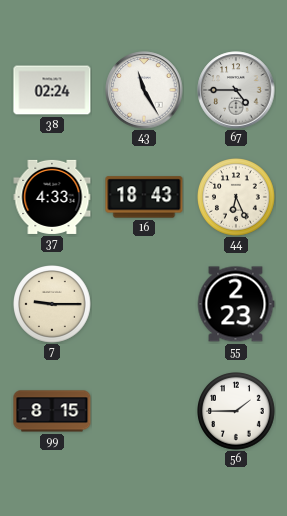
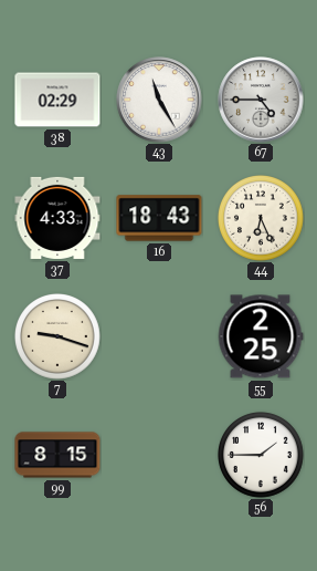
38: 02:24 -> 02:29
7: 9:15 -> 9:18
55: 2:23 -> 2:25
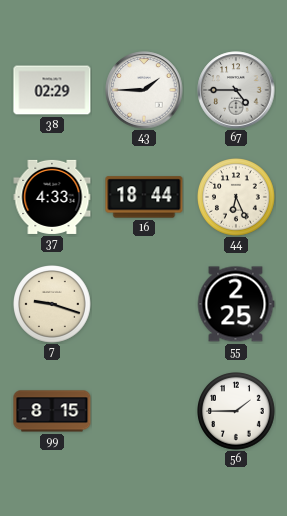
43: 11:25 -> 1:45
16: 18:43 -> 18:44
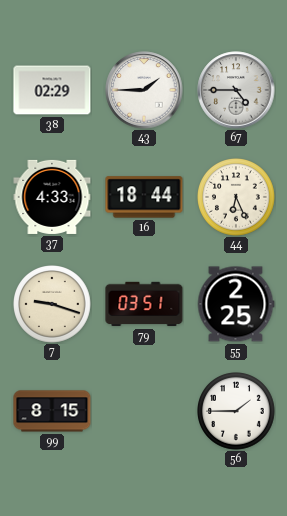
79: none -> 03:51
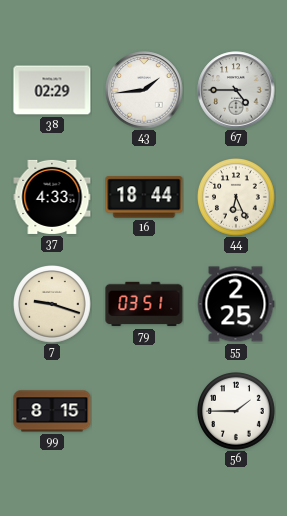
43: 1:45 -> 1:44
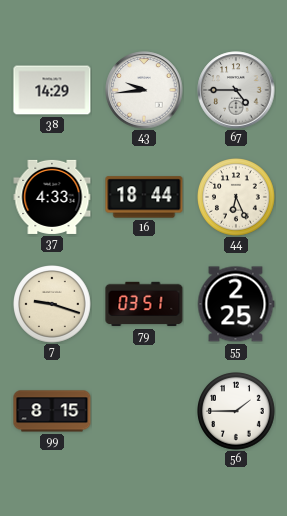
38: 02:29 -> 14:29
43: 1:44 -> 9:44
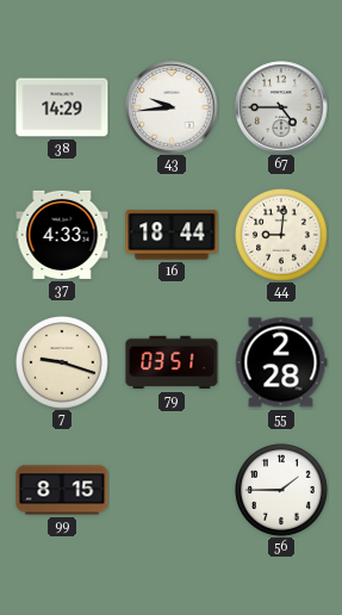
44: 6:26 -> 9:01
55: 2:25 -> 2:28
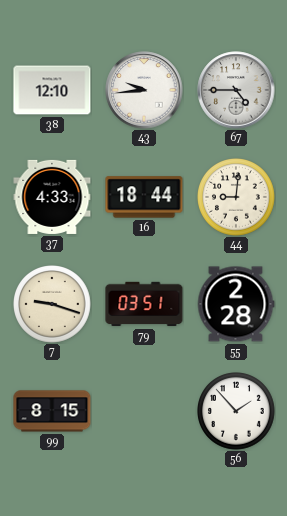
38: 14:29 -> 12:10
56: 1:45 -> 1:53
